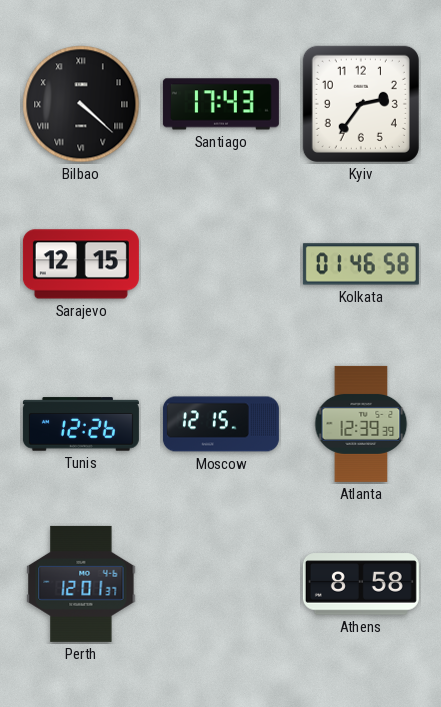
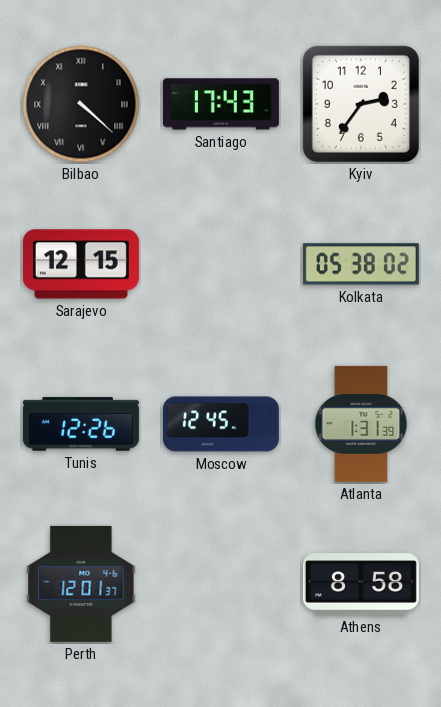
Kolkata: 01:46 -> 05:38
Moscow: 12:15 -> 12:45
Atlanta: 12:39 -> 1:31
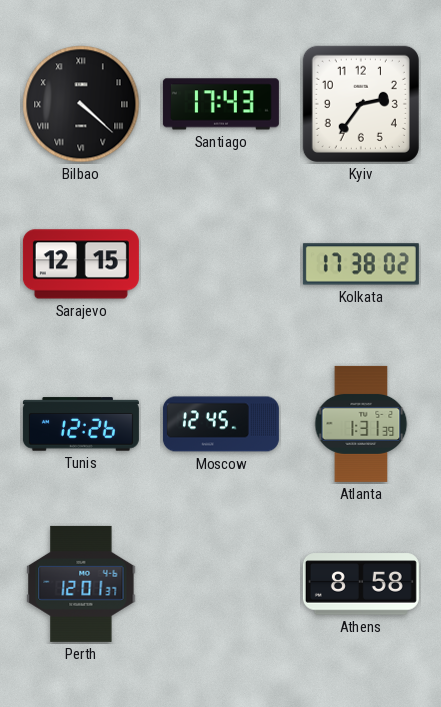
Kolkata: 05:38 -> 17:38
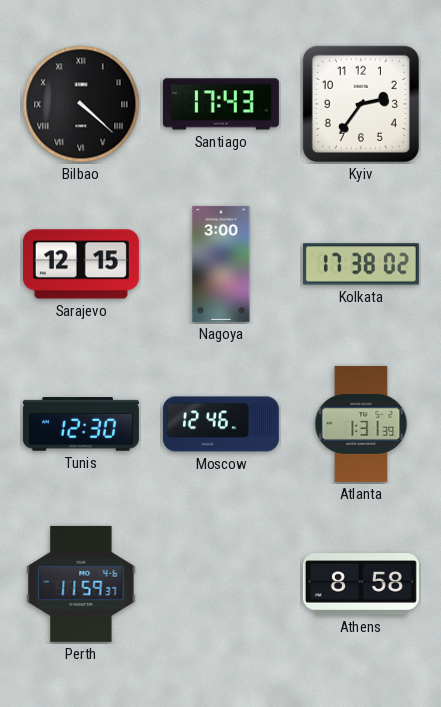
Nagoya: none -> 3:00
Tunis: 12:26 -> 12:30
Moscow: 12:45 -> 12:46
Perth: 12:01 -> 11:59
